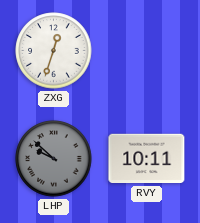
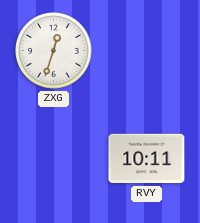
LHP: 9:52 -> none
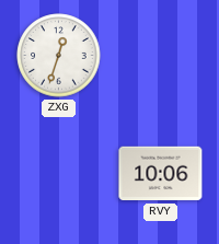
RVY: 10:11 -> 10:06
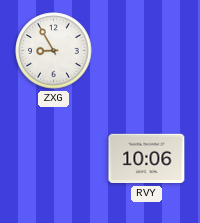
ZXG: 12:33 -> 8:55
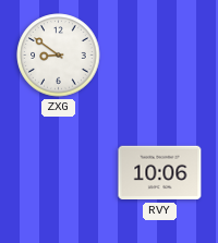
ZXG: 8:55 -> 8:51
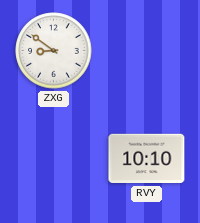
RVY: 10:06 -> 10:10
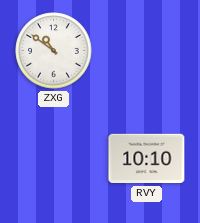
ZXG: 8:51 -> 10:51
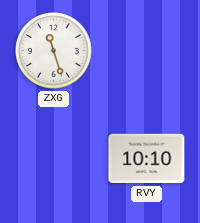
ZXG: 10:51 -> 11:27
